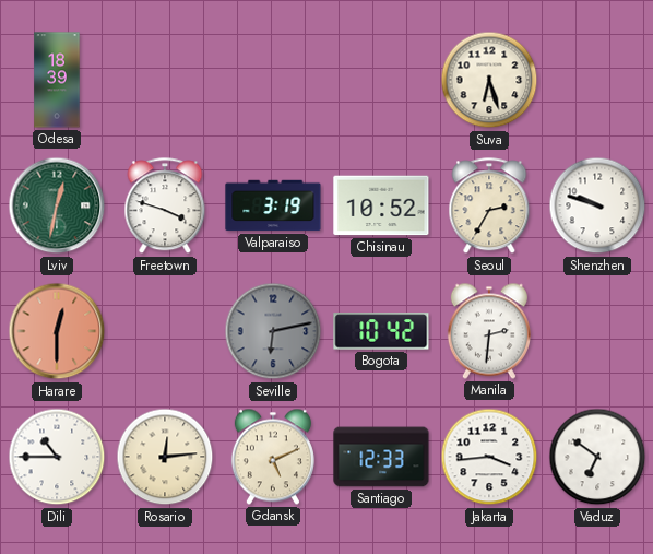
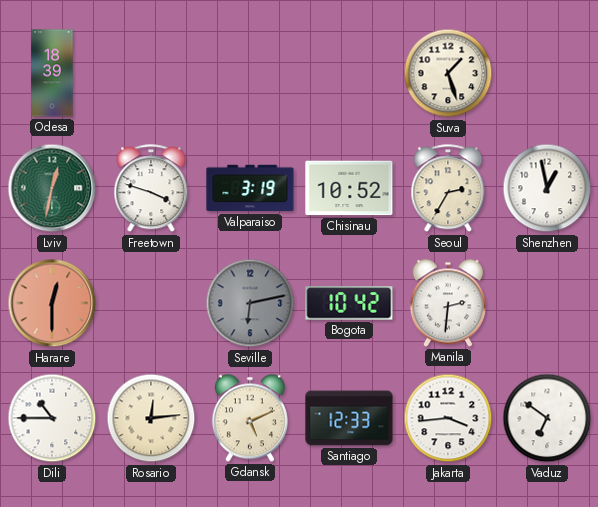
Suva: 6:27 -> 1:27
Shenzhen: 9:48 -> 12:58
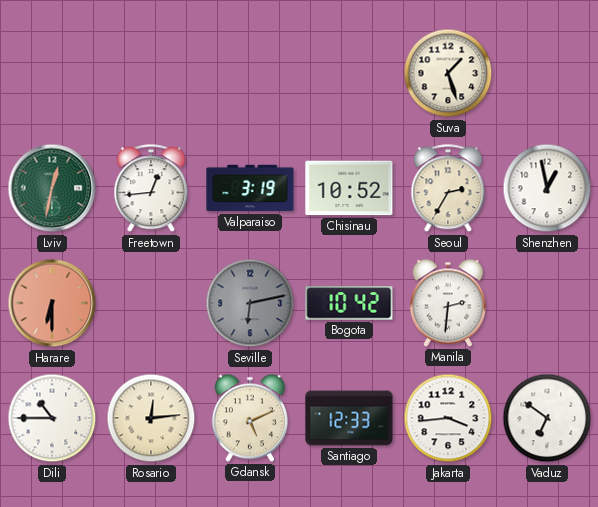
Odesa: 18:39 -> none
Freetown: 3:48 -> 12:44
Harare: 12:30 -> 6:30
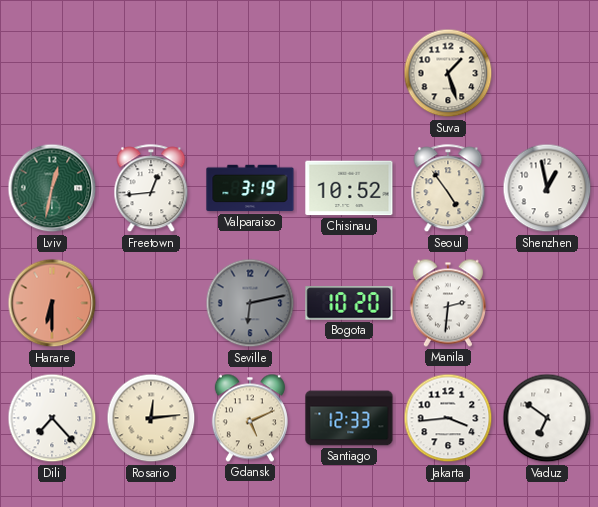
Seoul: 2:35 -> 4:54
Bogota: 10:42 -> 10:20
Dili: 10:45 -> 7:23
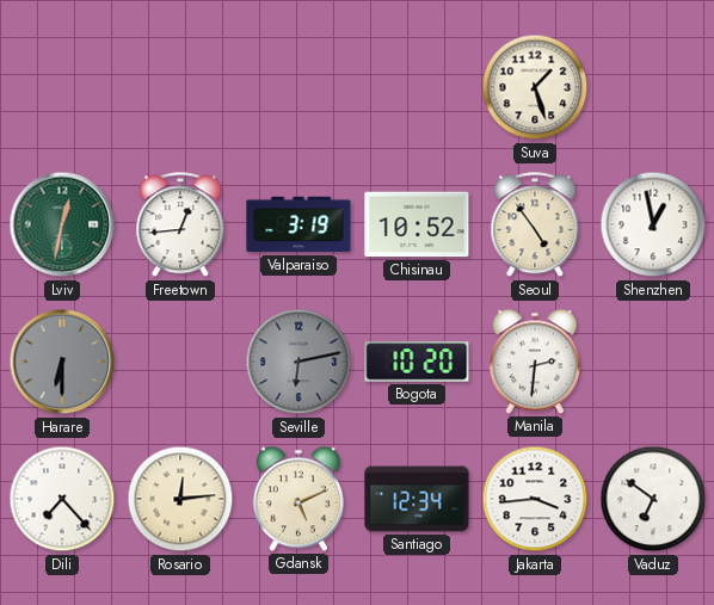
Harare dial: salmon -> grey
Santiago: 12:33 -> 12:34
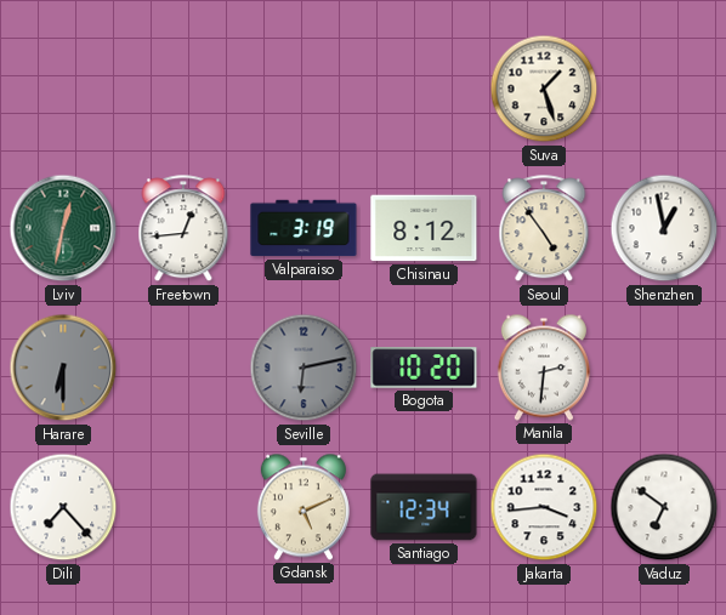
Chisinau: 10:52 -> 8:12
Rosario: 12:14 -> none
